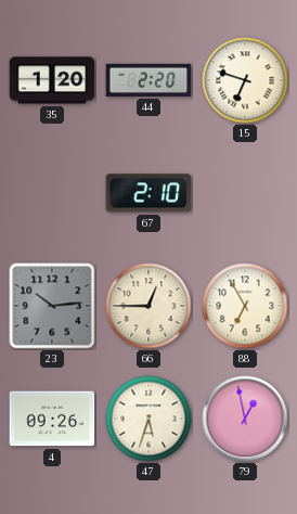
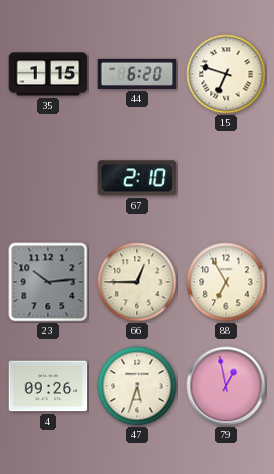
35: 1:20 -> 1:15
44: 2:20 -> 6:20
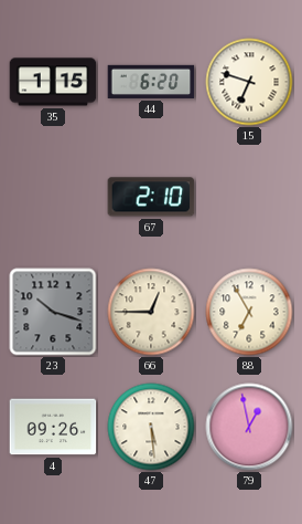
23: 10:14 -> 10:18
47: 5:33 -> 5:29
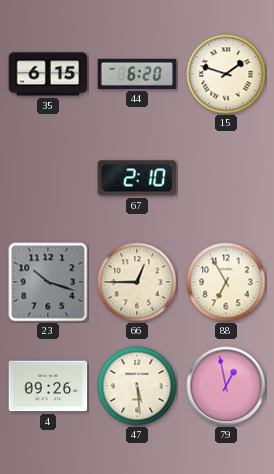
35: 1:15 -> 6:15
15: 6:48 -> 1:48
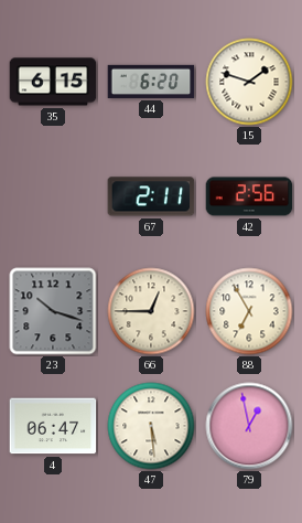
67: 2:10 -> 2:11
42: none -> 2:56
4: 09:26 -> 06:47
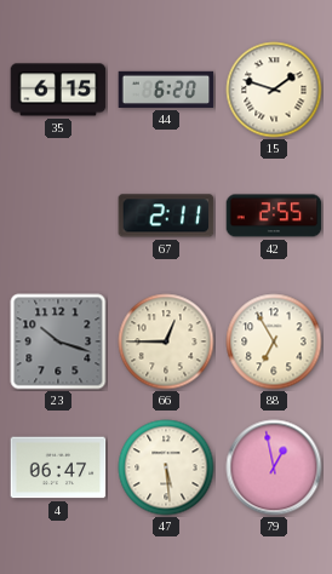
42: 2:56 -> 2:55
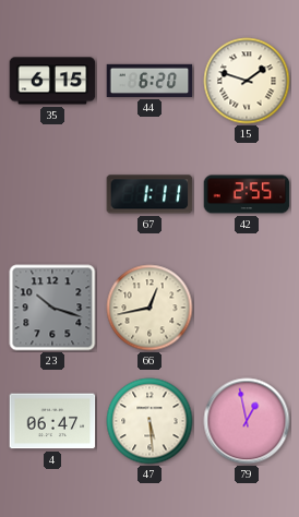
67: 2:11 -> 1:11
66: 12:45 -> 12:43
88: 6:55 -> none
